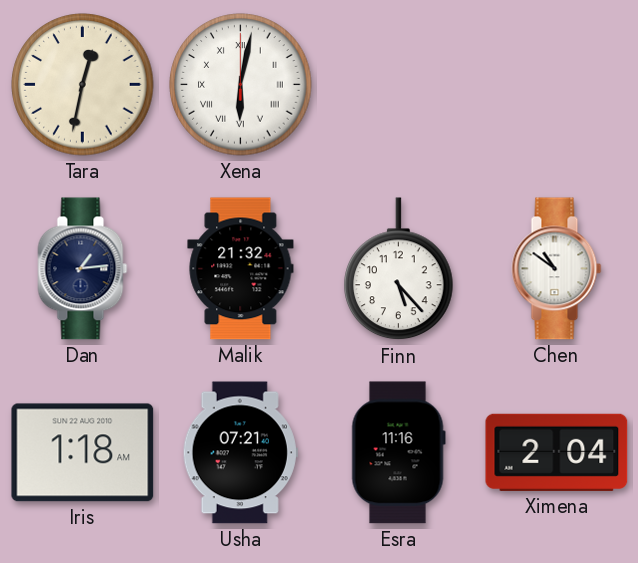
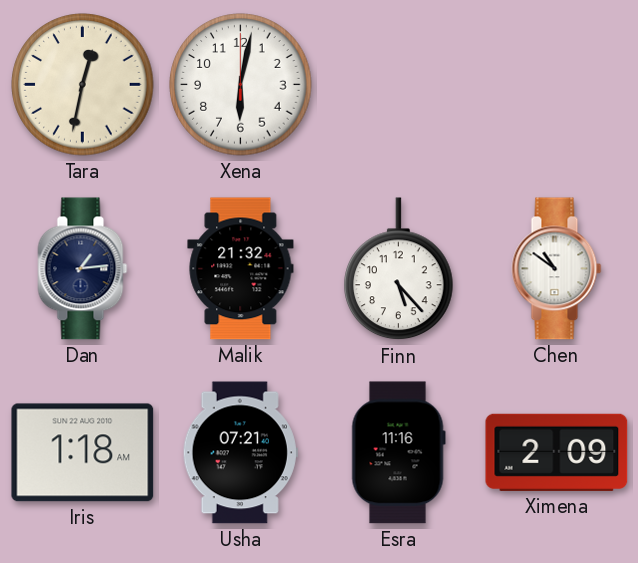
Xena numerals: Roman -> Arabic
Ximena: 2:04 -> 2:09
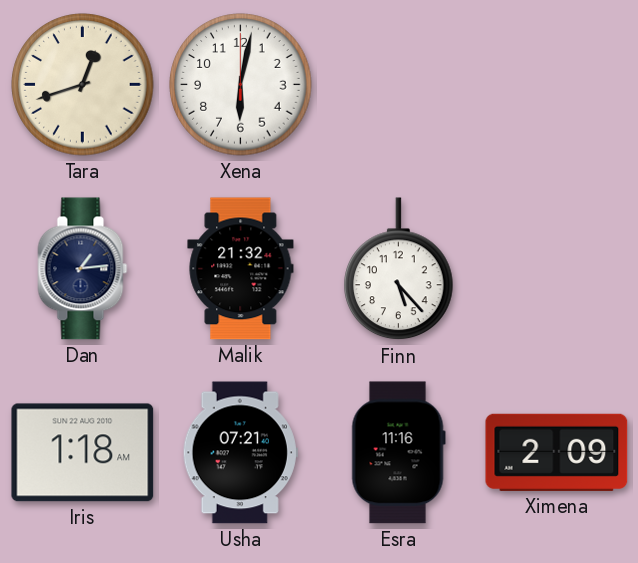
Tara: 12:32 -> 12:42
Chen: 10:51 -> none
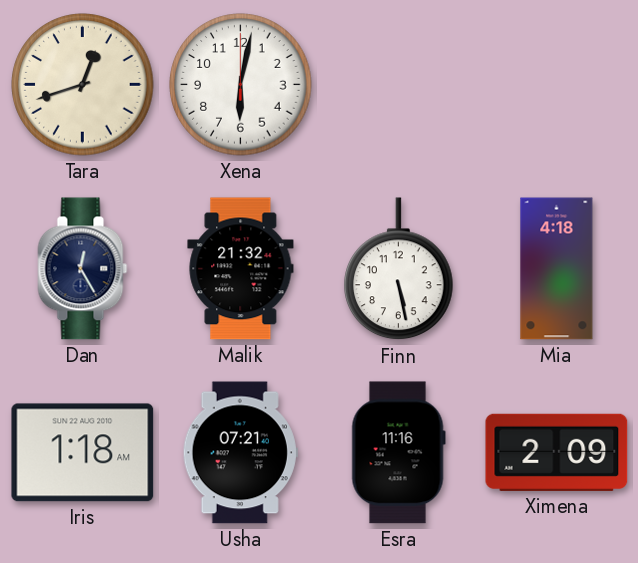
Dan: 1:14 -> 12:25
Finn: 5:23 -> 5:28
Mia: none -> 4:18
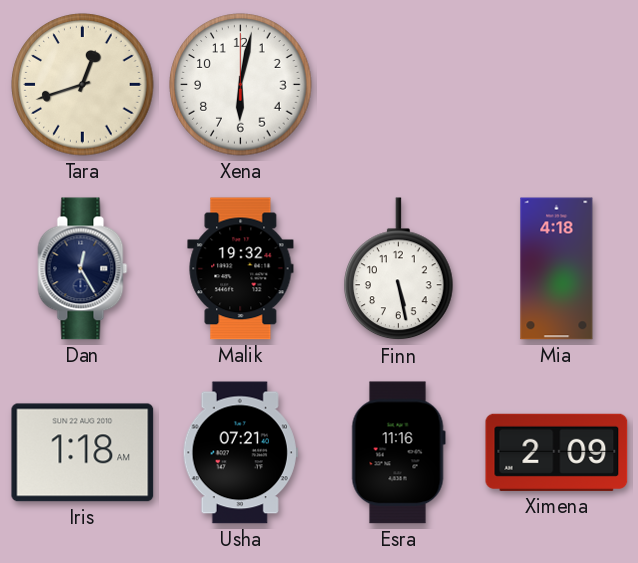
Malik: 21:32 -> 19:32
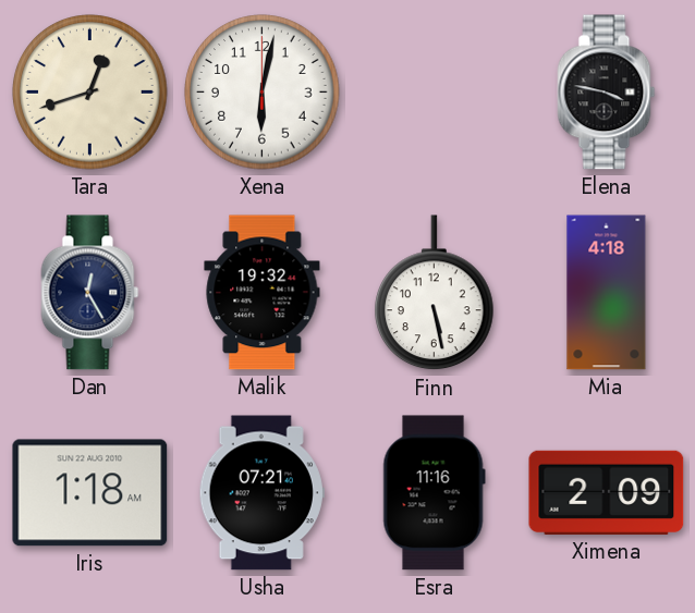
Elena: none -> 3:47
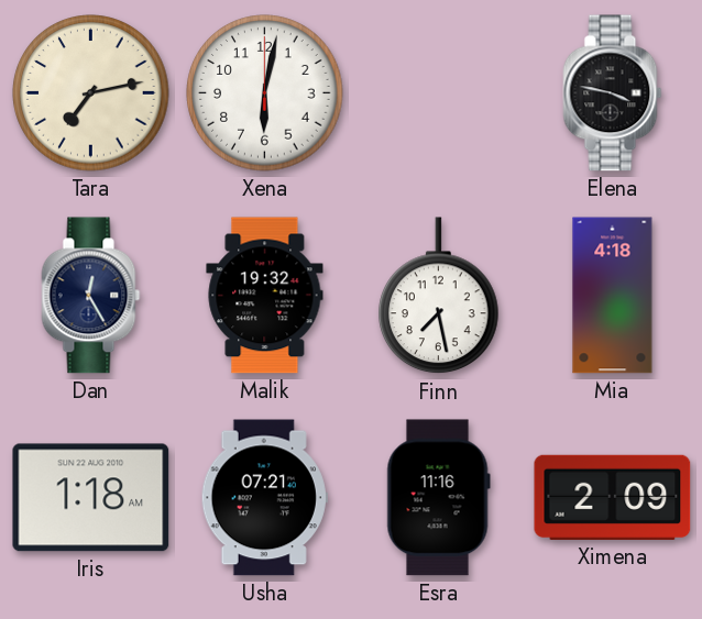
Tara: 12:42 -> 7:13
Finn: 5:28 -> 7:28
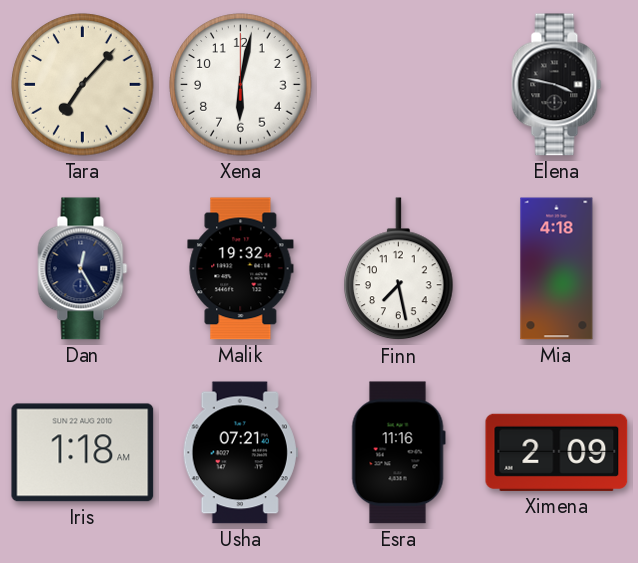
Tara: 7:13 -> 7:07
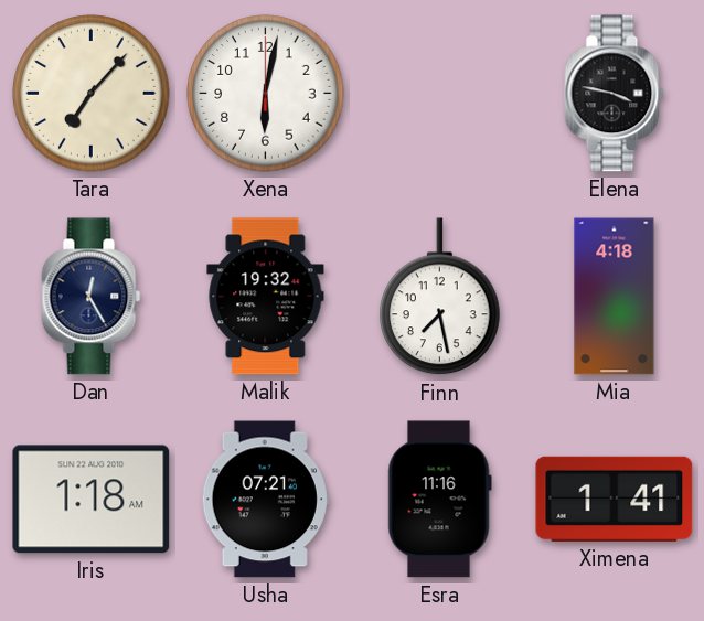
Ximena: 2:09 -> 1:41
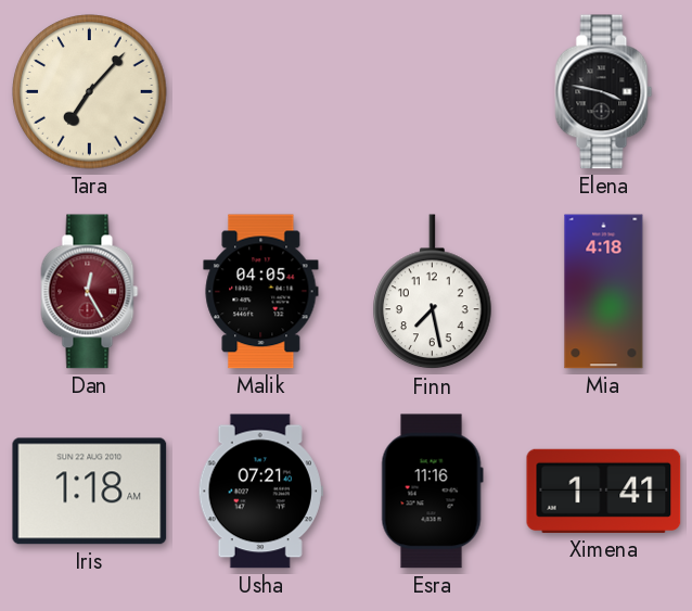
Xena: 6:02 -> none
Dan dial: navy -> burgundy
Malik: 19:32 -> 04:05
